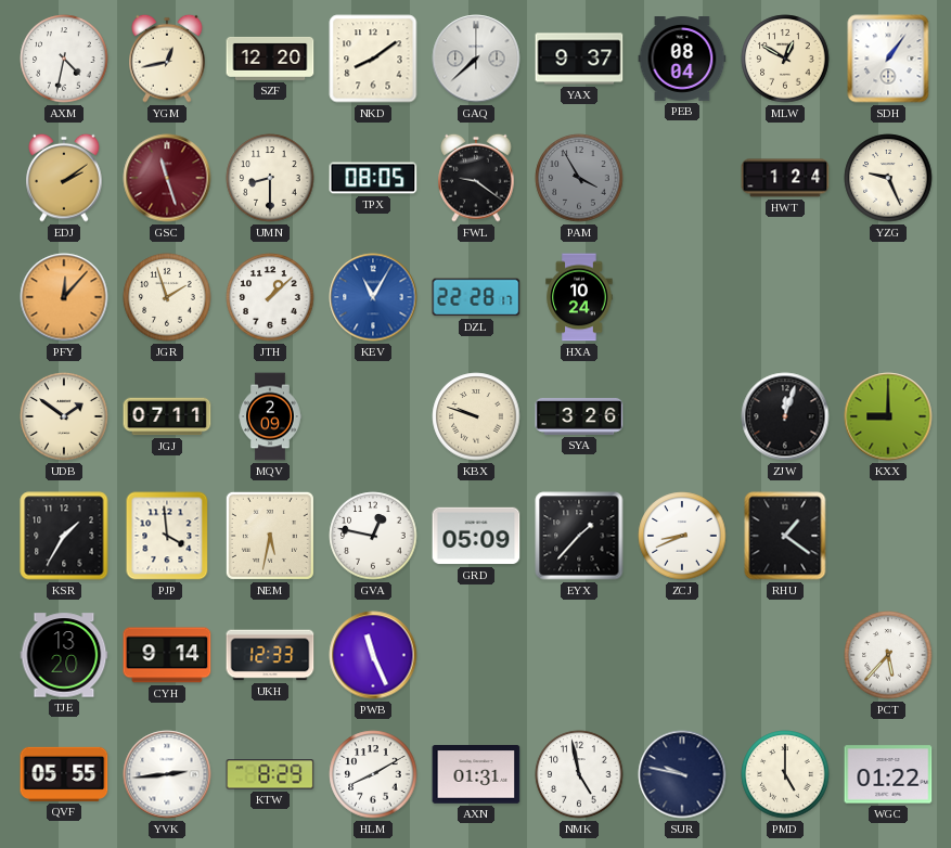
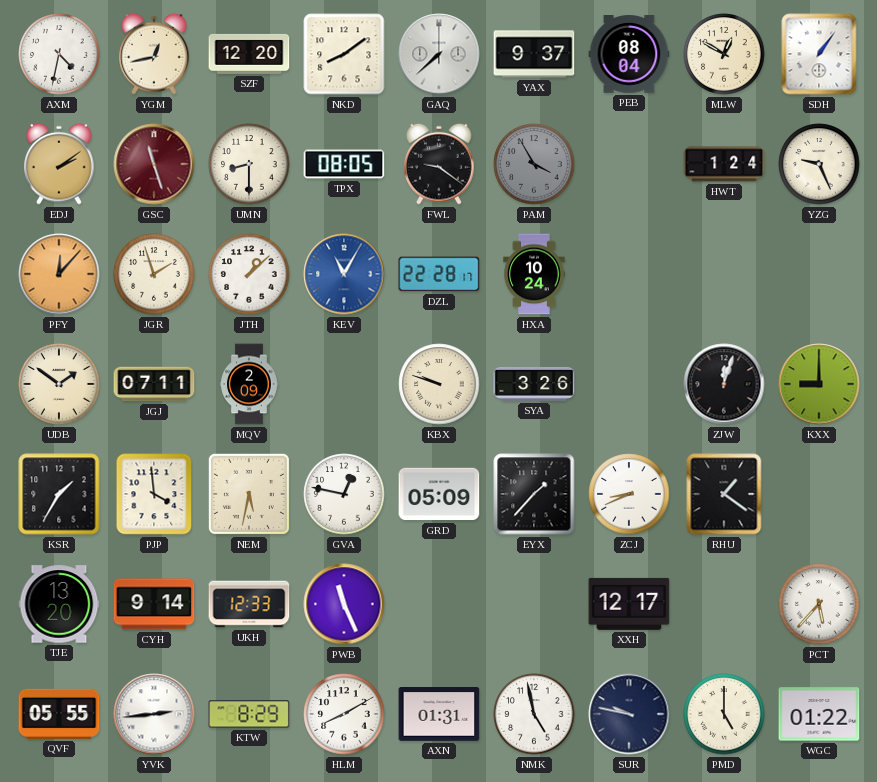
XXH: none -> 12:17
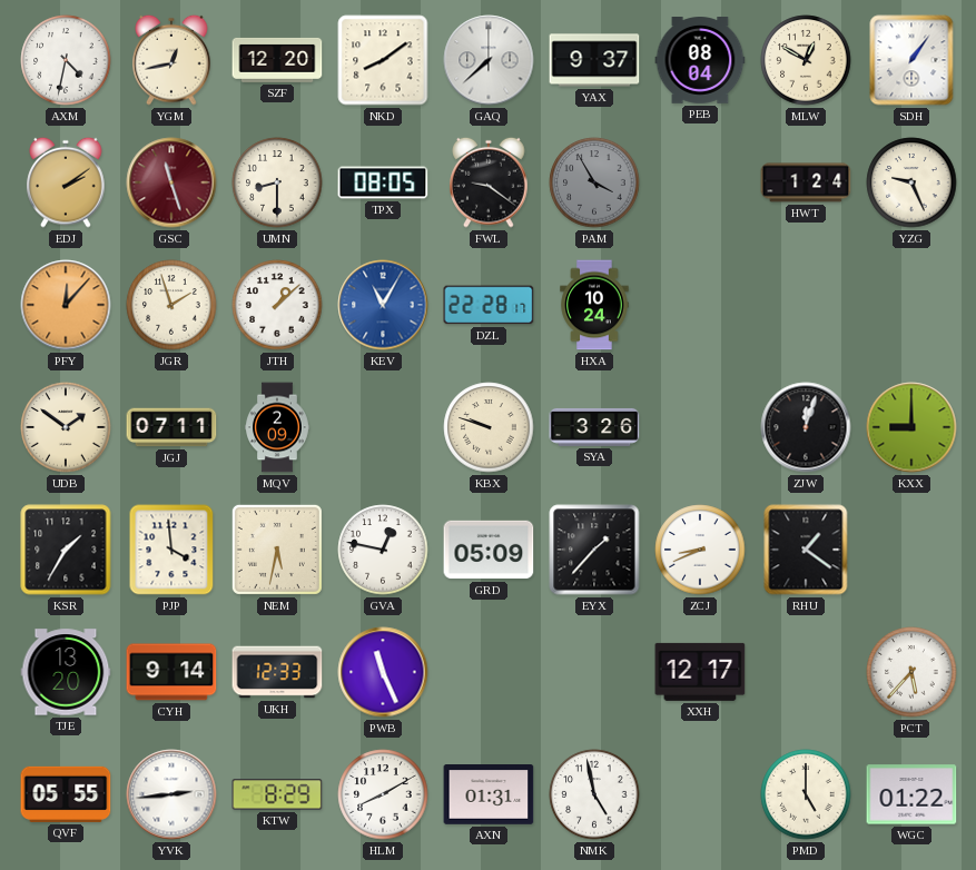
SUR: 9:47 -> none
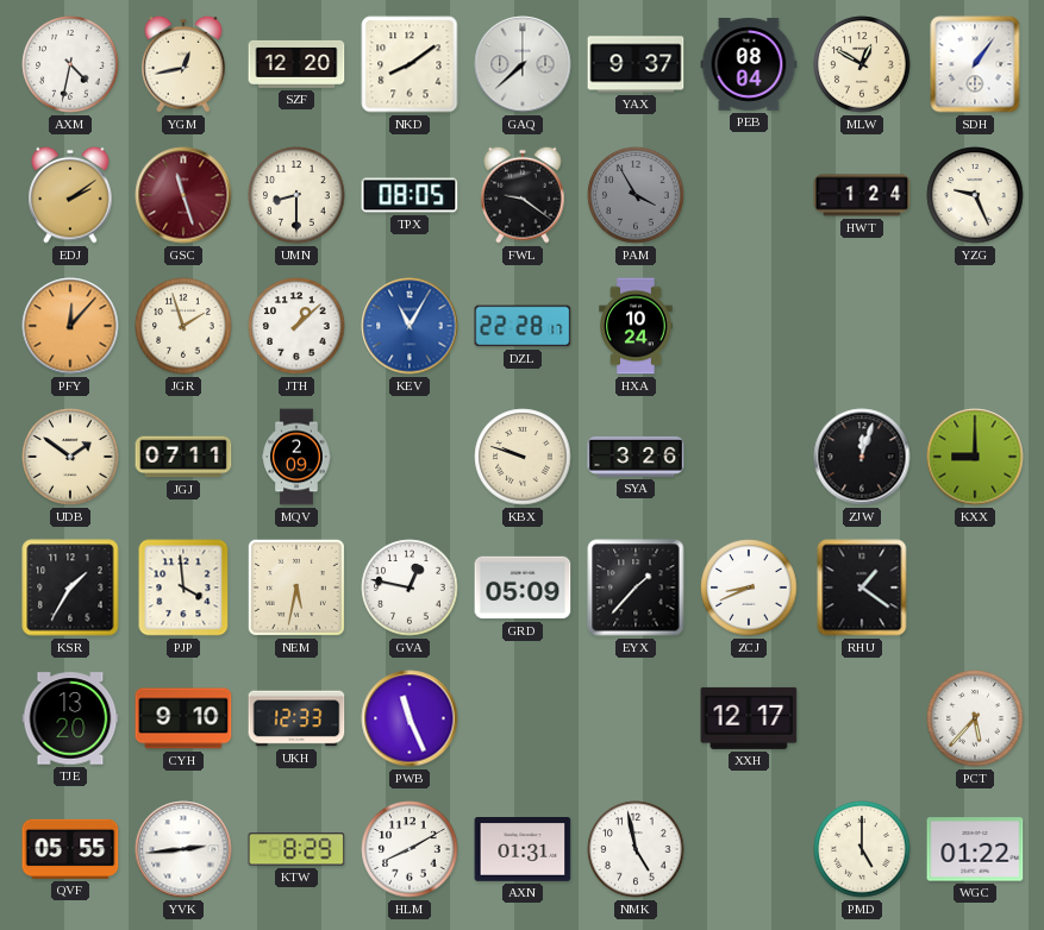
CYH: 9:14 -> 9:10
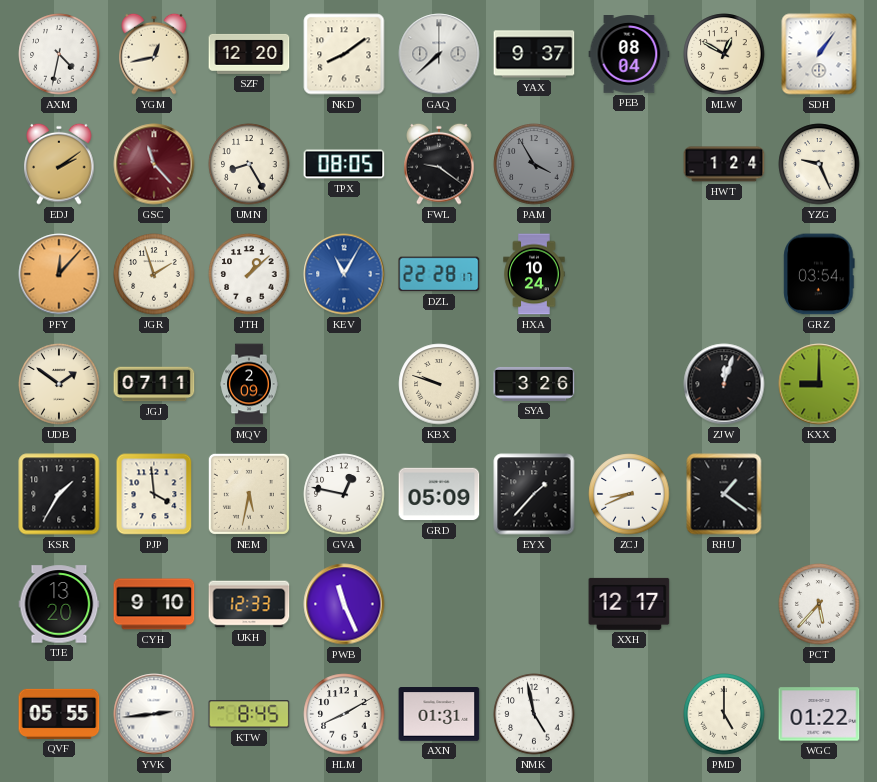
GSC: 11:27 -> 11:23
UMN: 8:30 -> 8:25
GRZ: none -> 03:54
KTW: 8:29 -> 8:45
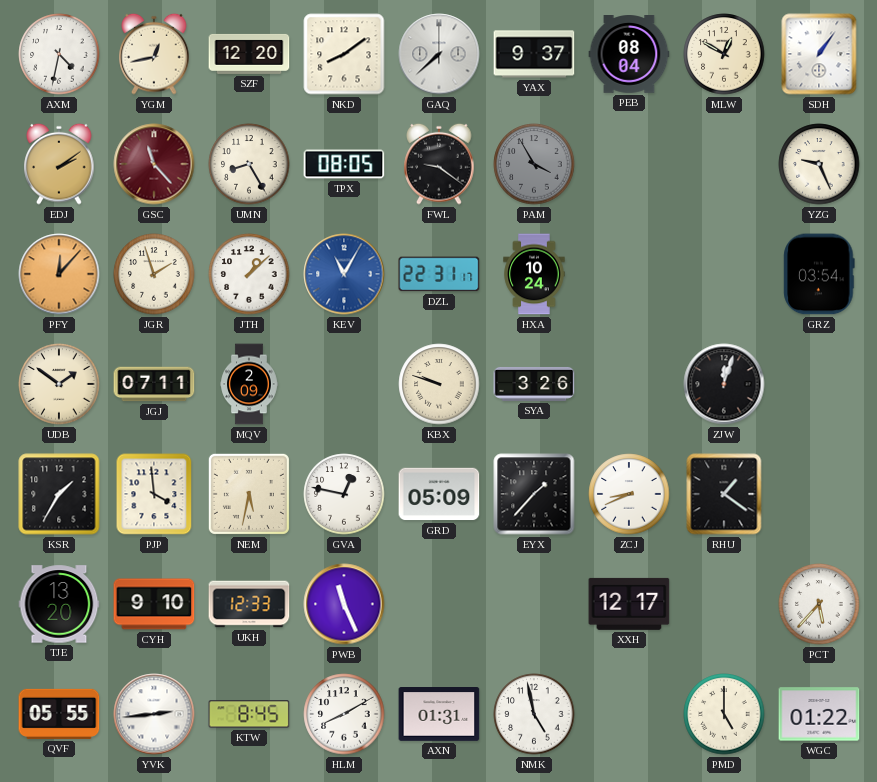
HWT: 1:24 -> none
DZL: 22:28 -> 22:31
KXX: 9:00 -> none
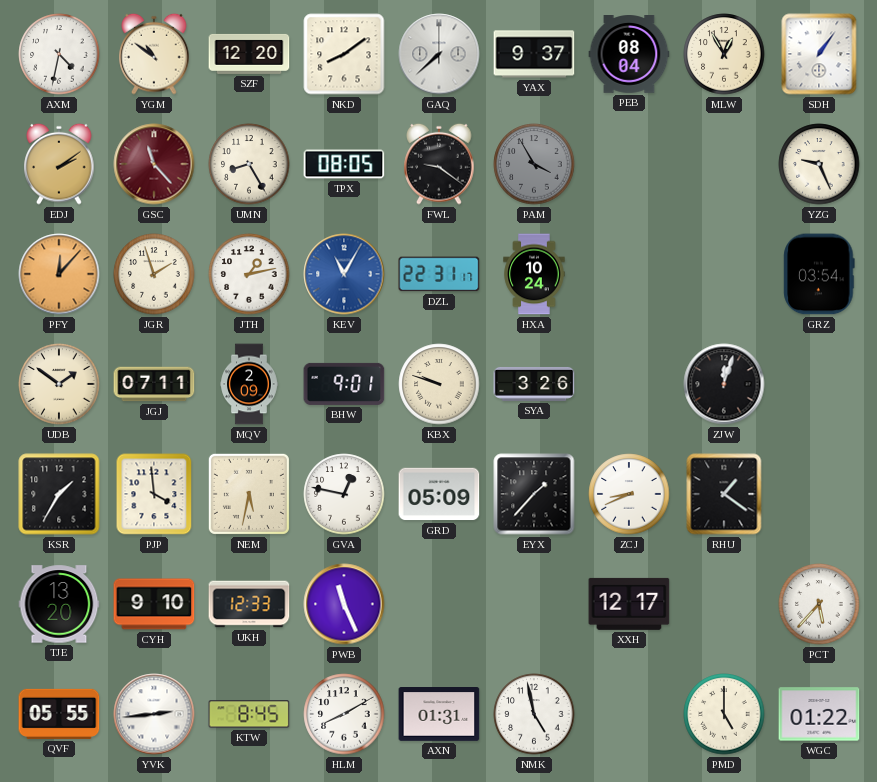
YGM: 12:43 -> 10:51
MLW: 12:50 -> 12:55
JTH: 1:08 -> 1:13
BHW: none -> 9:01
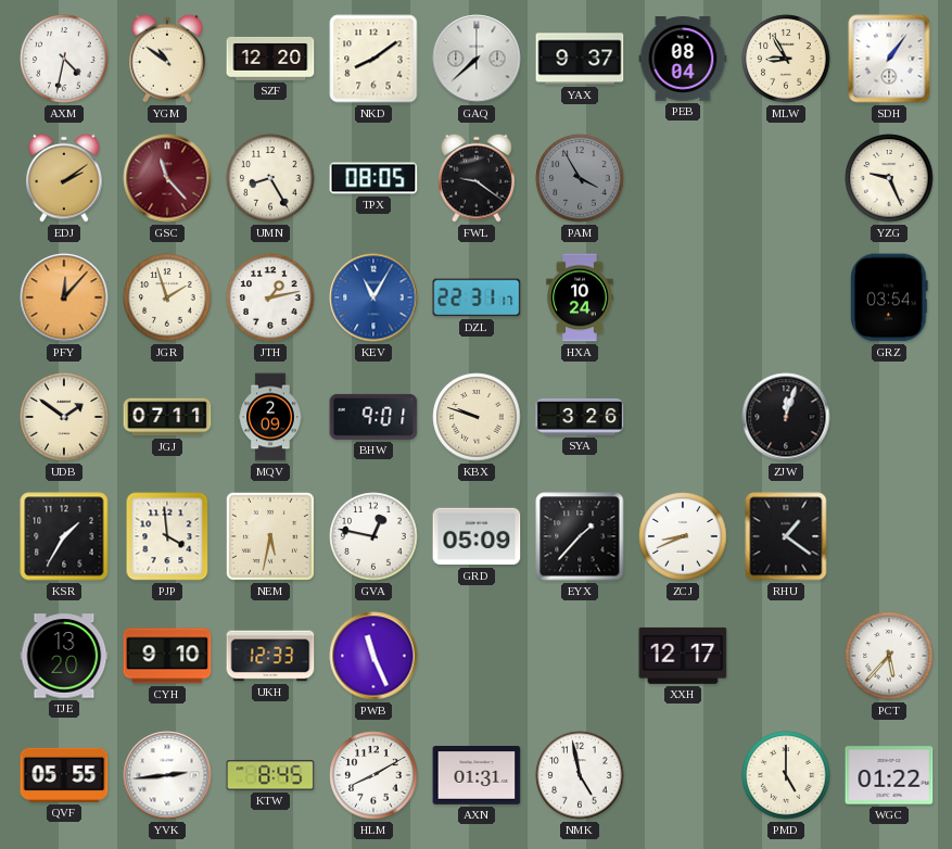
MLW: 12:55 -> 8:55
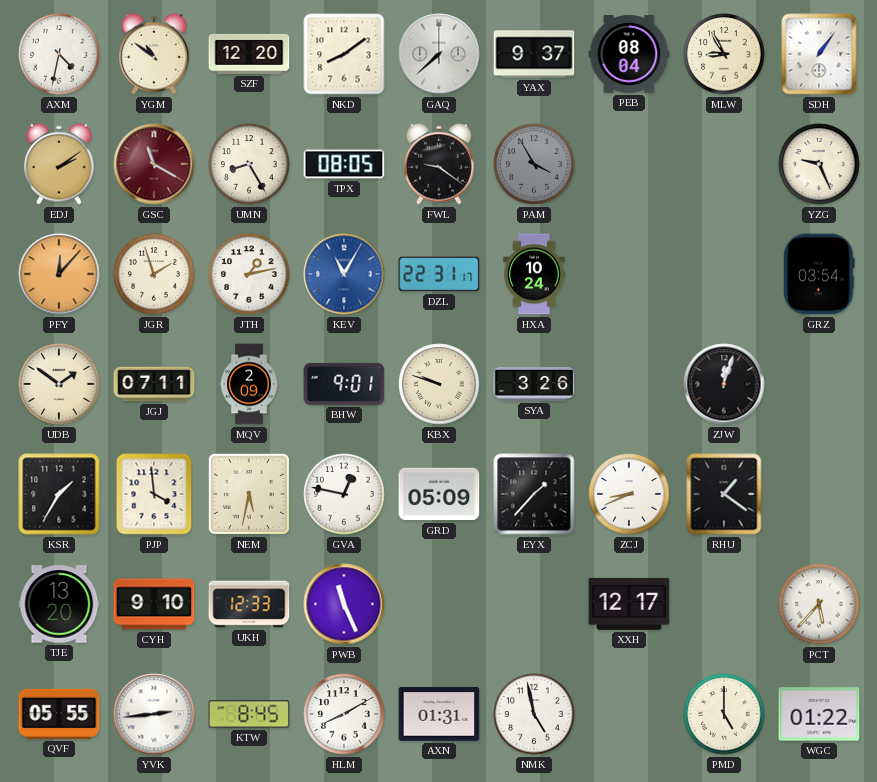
GSC: 11:23 -> 11:20
